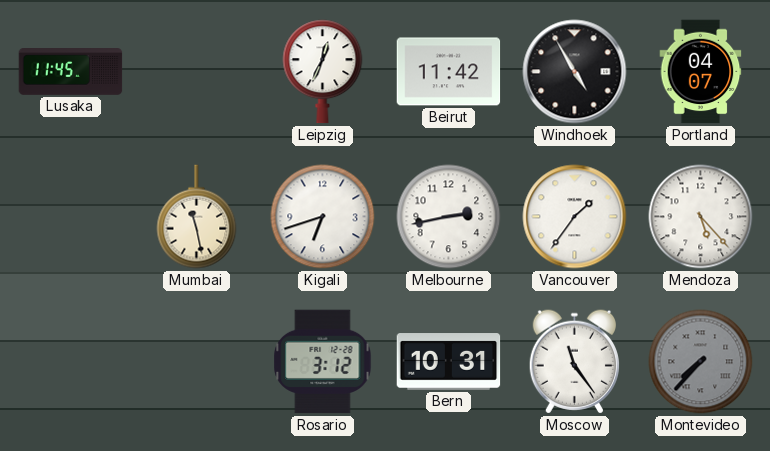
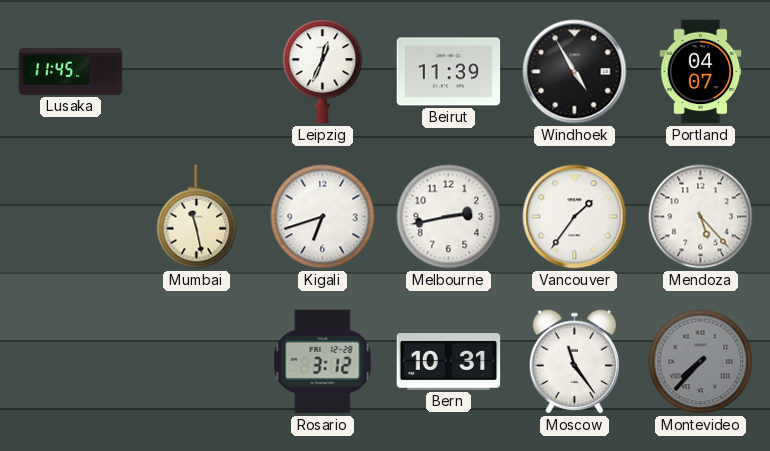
Beirut: 11:42 -> 11:39
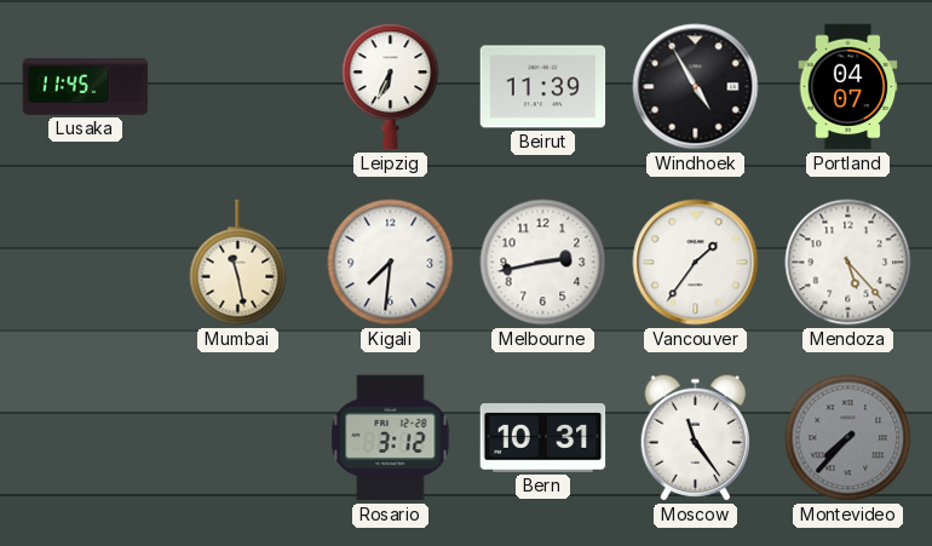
Leipzig: 12:34 -> 6:34
Kigali: 6:42 -> 7:31
